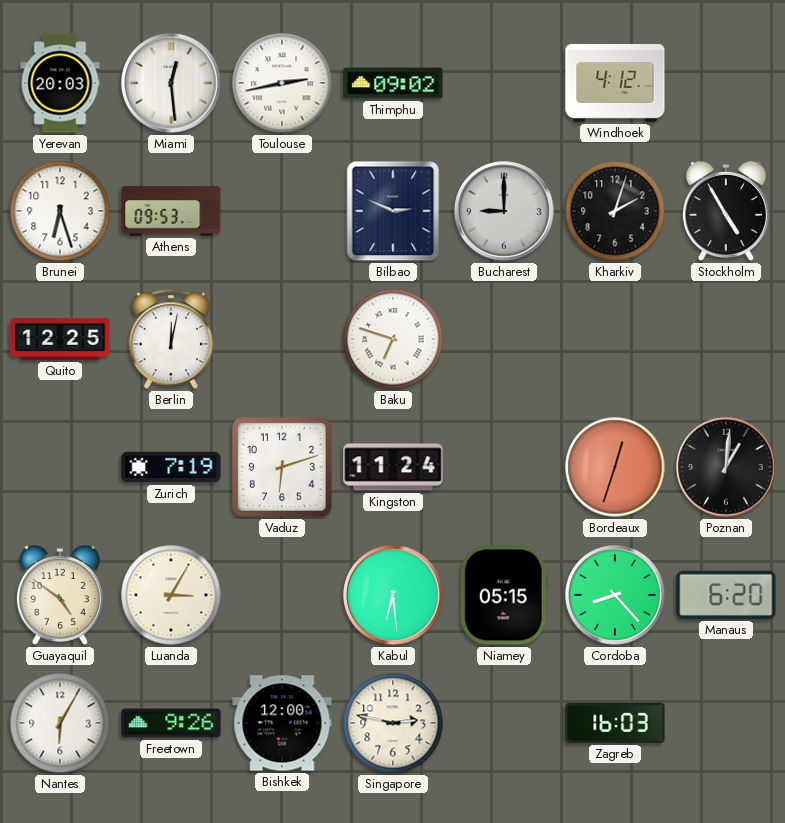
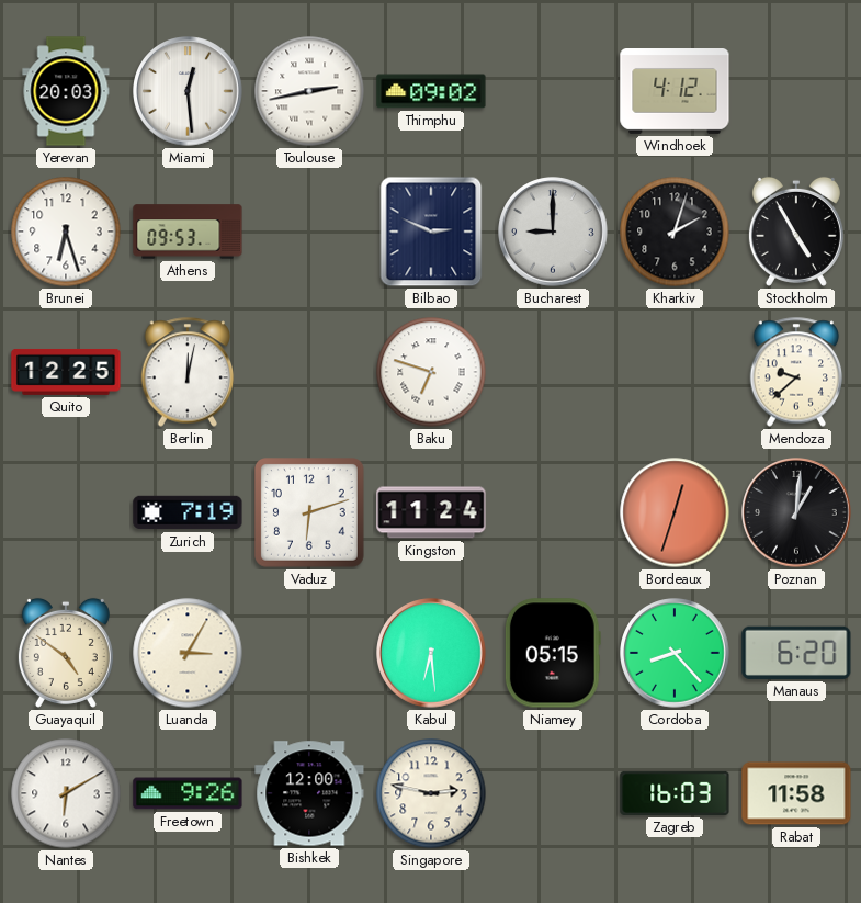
Mendoza: none -> 9:38
Nantes: 6:05 -> 6:10
Rabat: none -> 11:58
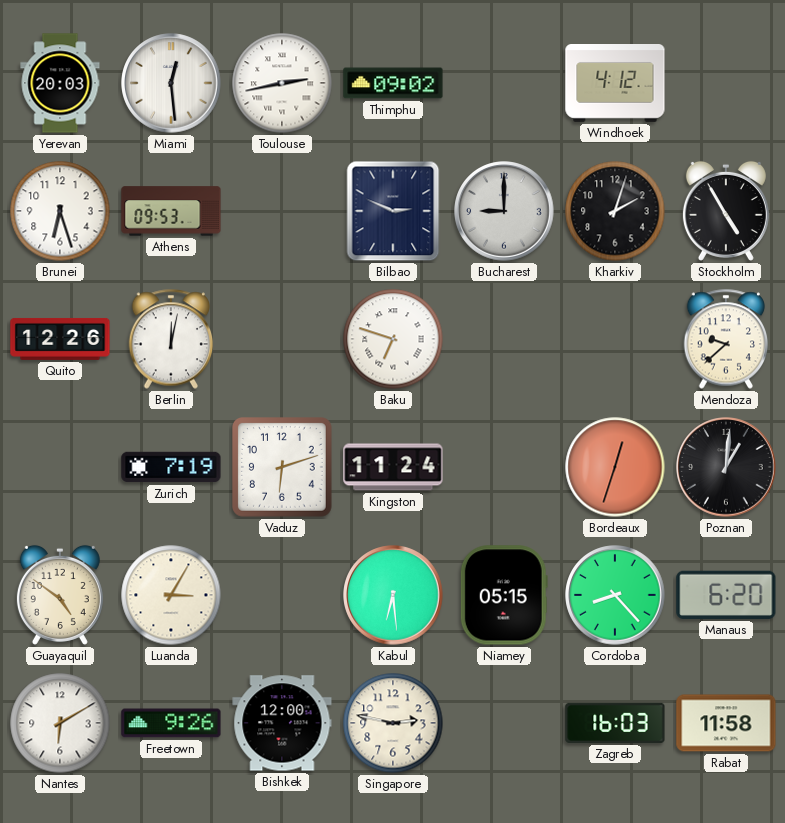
Quito: 12:25 -> 12:26
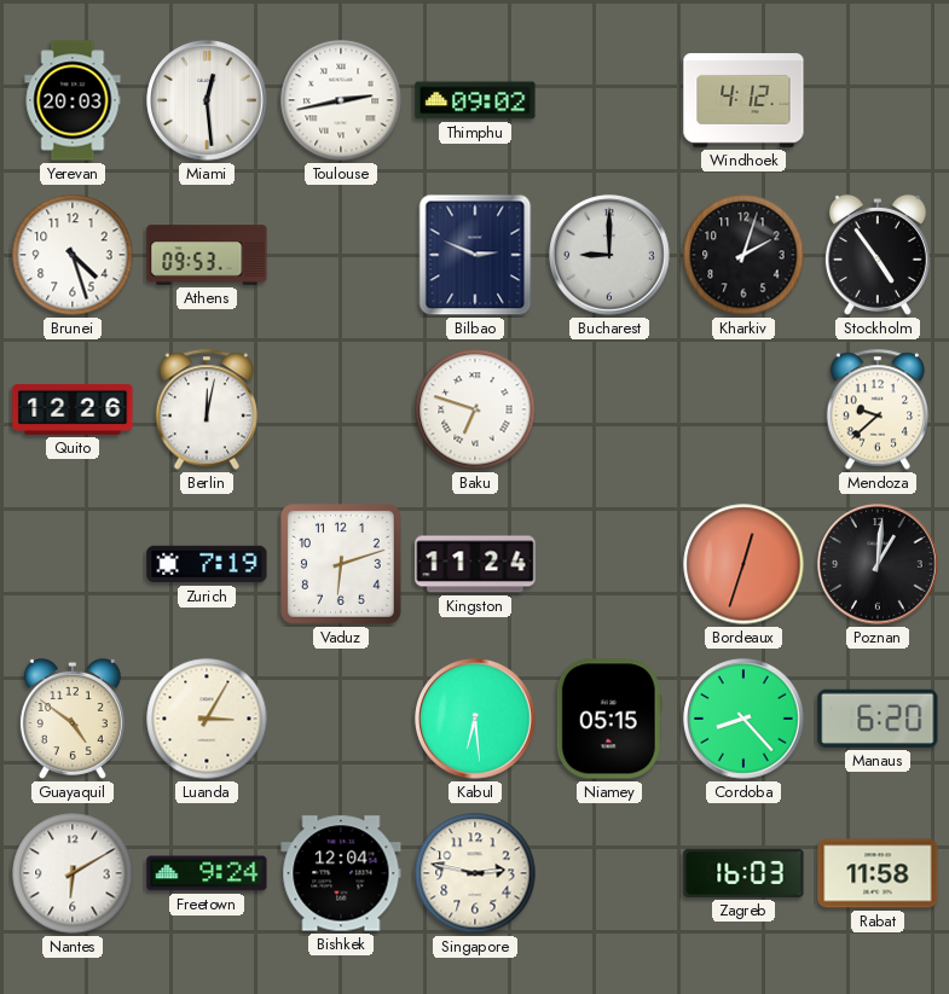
Brunei: 6:27 -> 4:27
Stockholm: 4:55 -> 4:54
Freetown: 9:26 -> 9:24
Bishkek: 12:00 -> 12:04
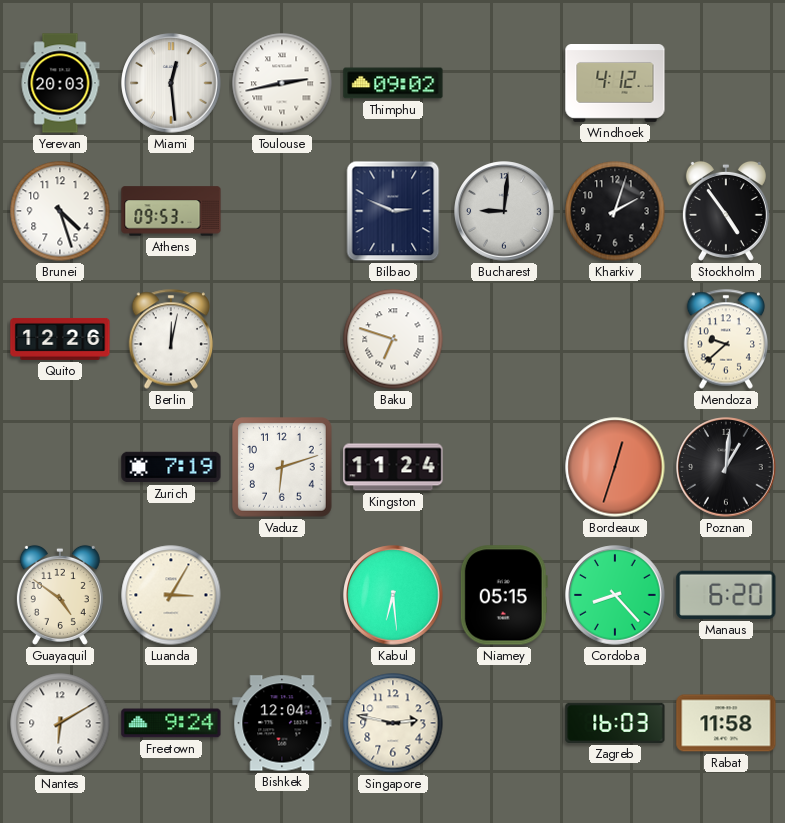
Bucharest: 9:00 -> 9:01
